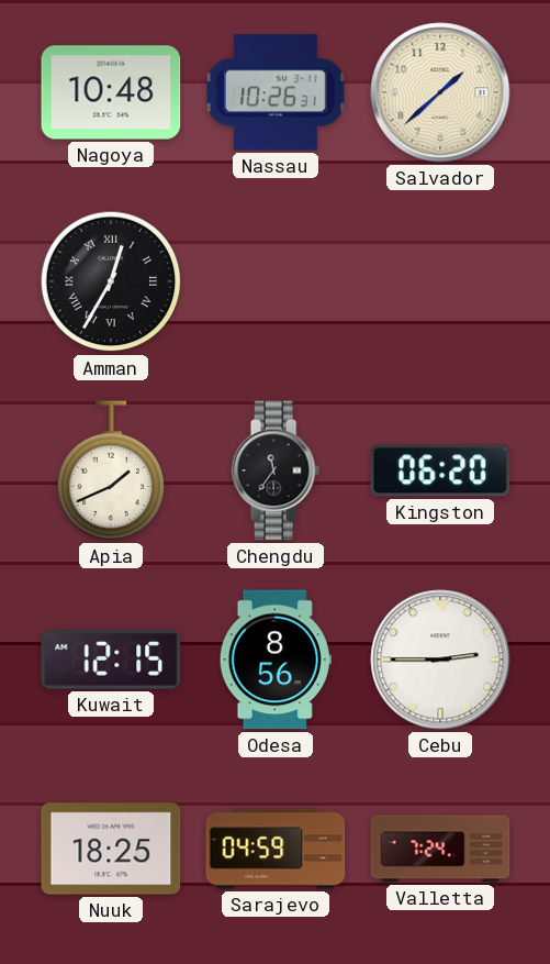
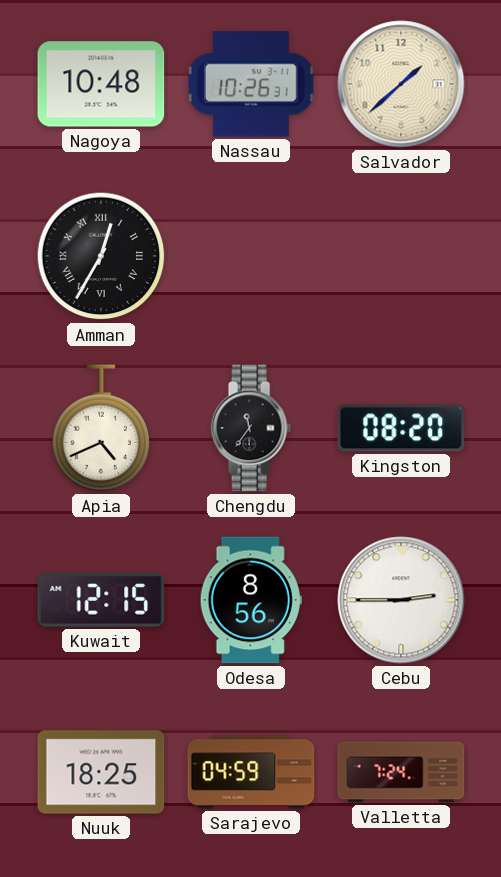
Apia: 1:41 -> 4:41
Kingston: 06:20 -> 08:20
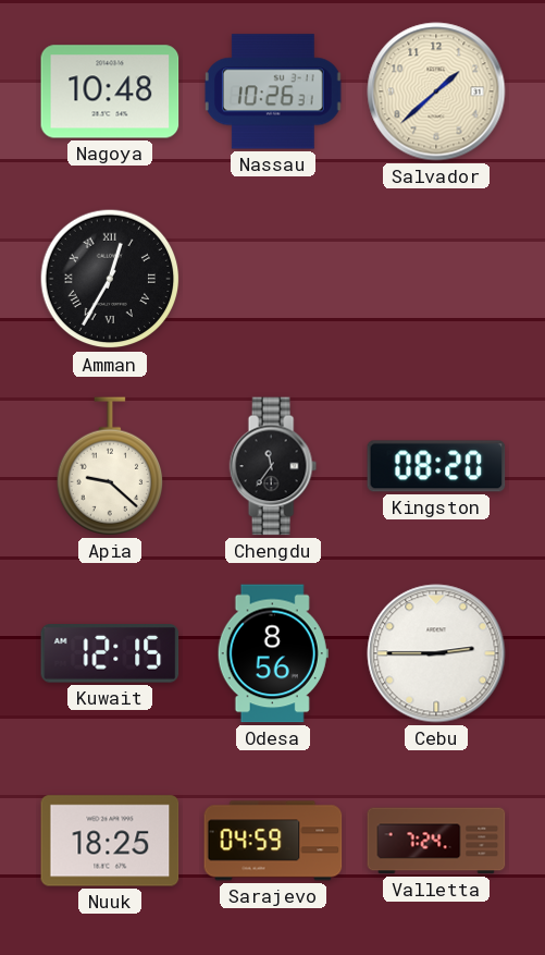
Apia: 4:41 -> 9:22
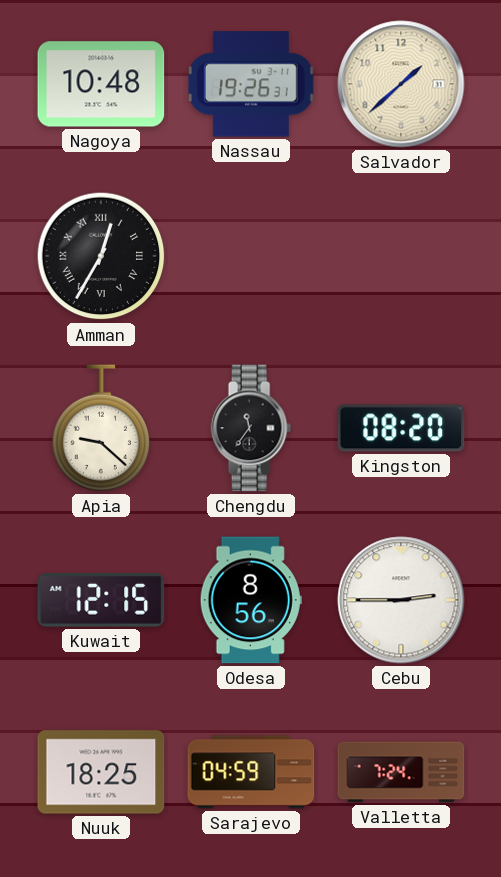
Nassau: 10:26 -> 19:26
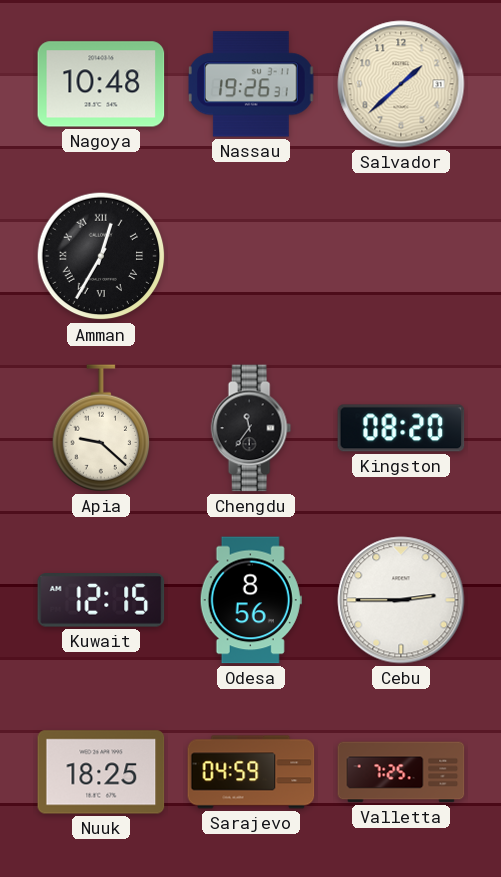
Valletta: 7:24 -> 7:25
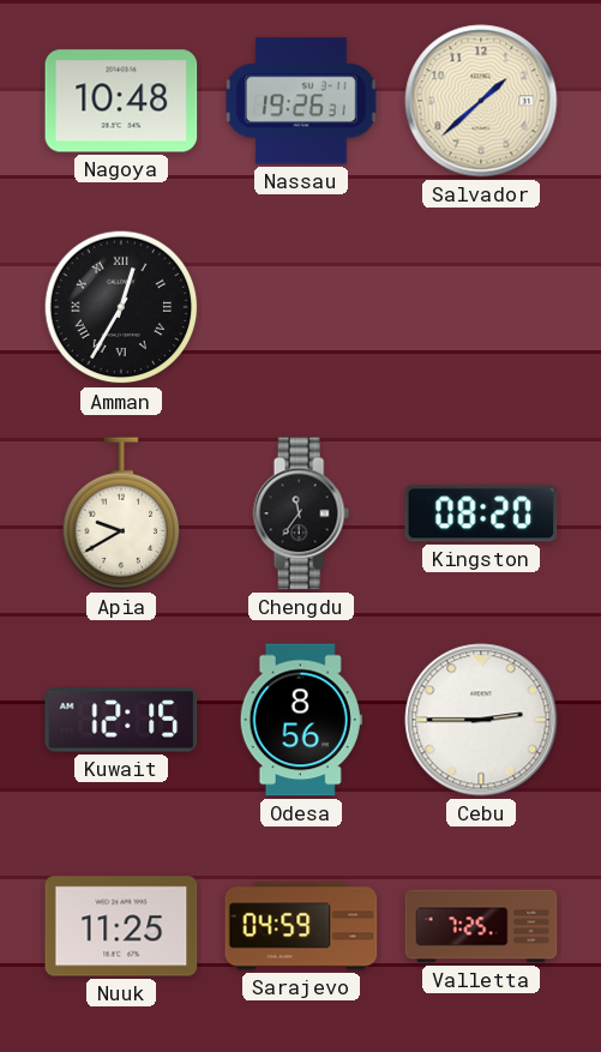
Apia: 9:22 -> 9:40
Nuuk: 18:25 -> 11:25
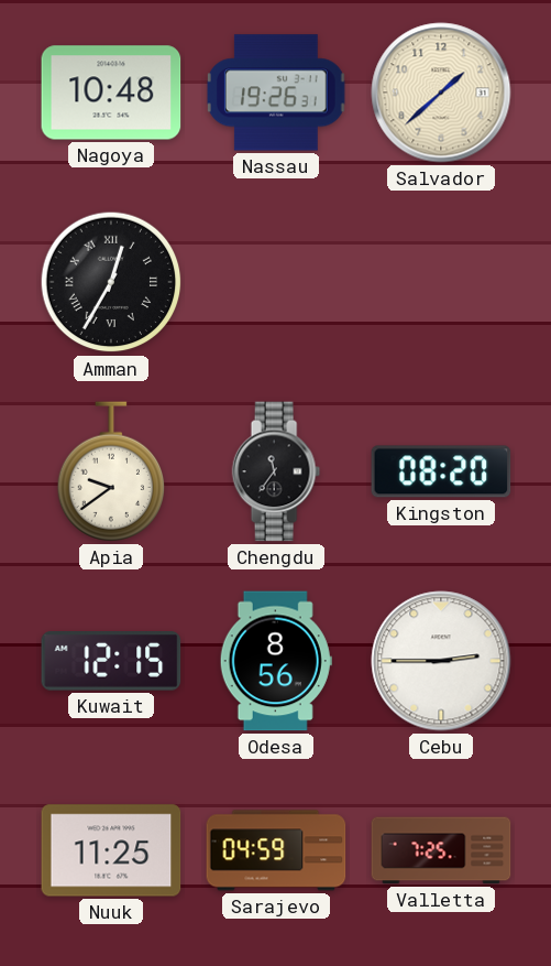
Apia: 9:40 -> 9:39
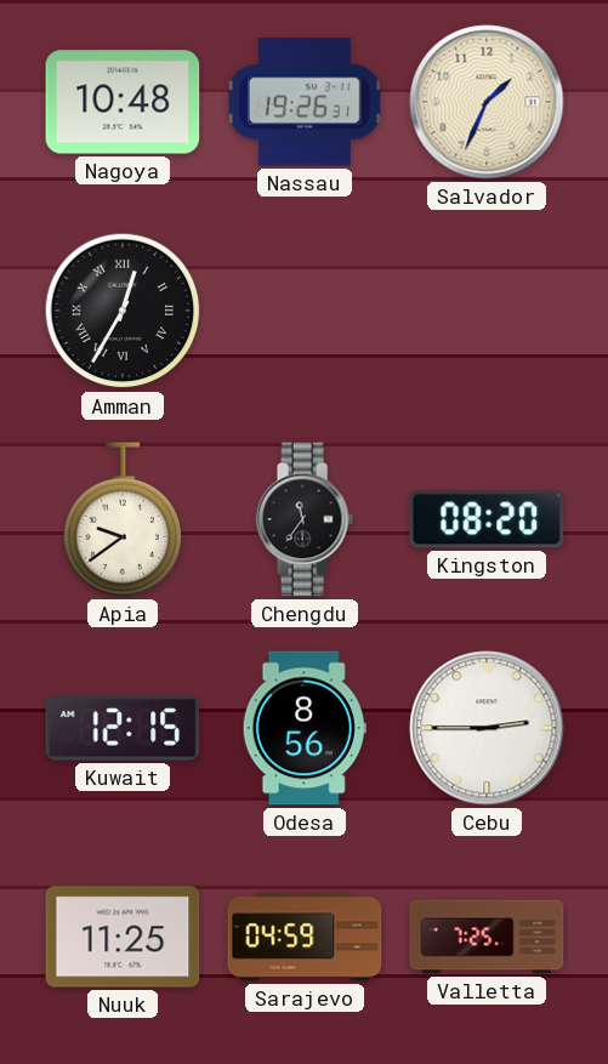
Salvador: 1:38 -> 1:34
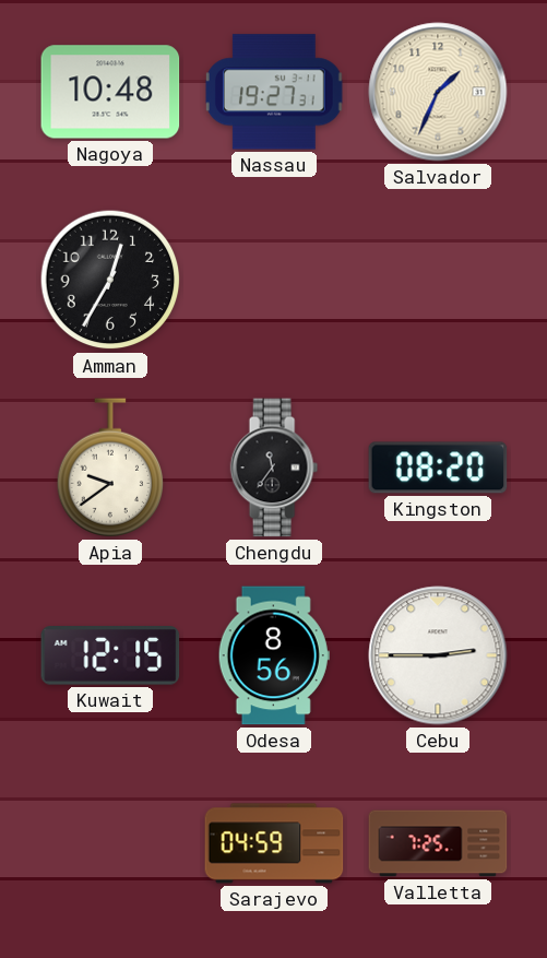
Nassau: 19:26 -> 19:27
Amman numerals: Roman -> Arabic
Nuuk: 11:25 -> none
